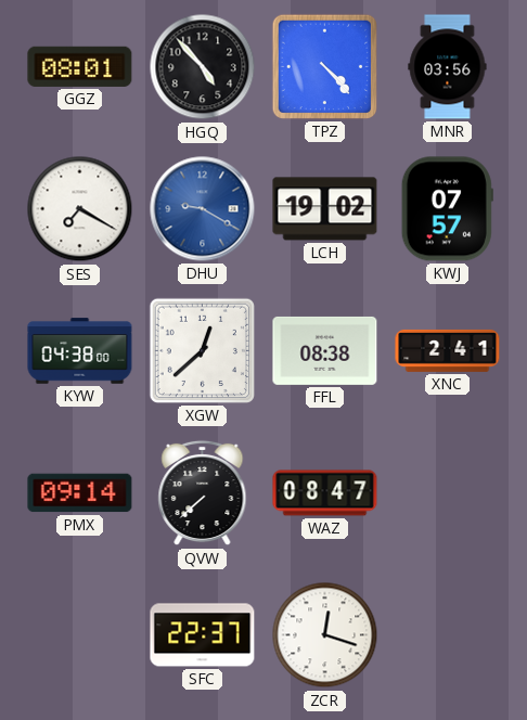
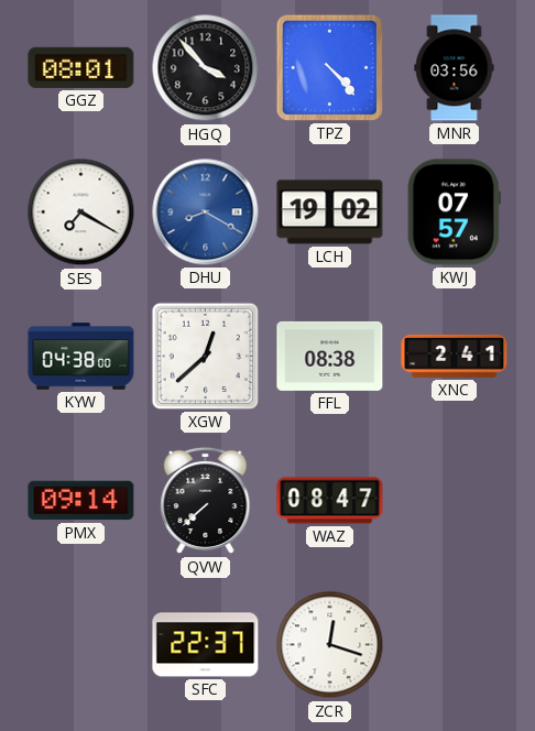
HGQ: 4:53 -> 3:53
DHU: 9:20 -> 8:20
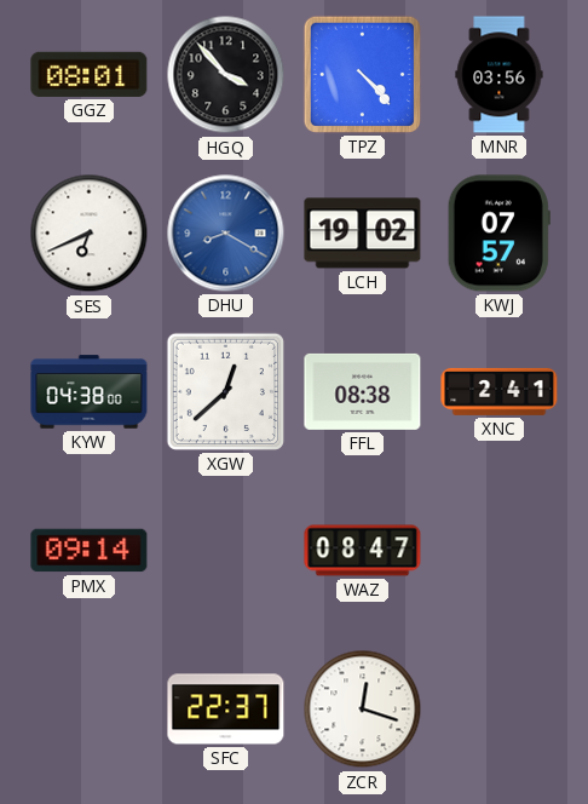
SES: 7:20 -> 6:41
QVW: 7:38 -> none
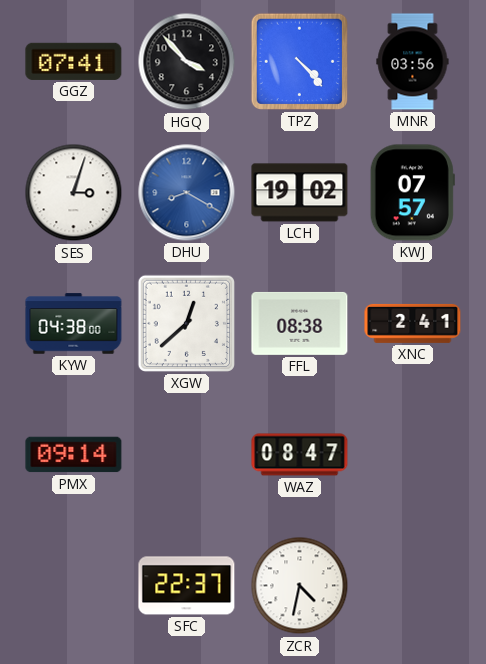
GGZ: 08:01 -> 07:41
SES: 6:41 -> 3:03
ZCR: 12:18 -> 4:32
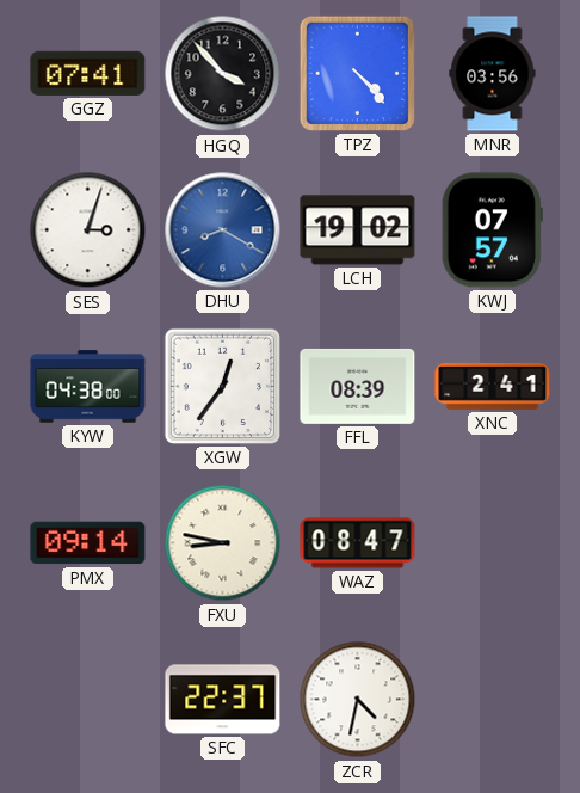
XGW: 12:38 -> 12:36
FFL: 08:38 -> 08:39
FXU: none -> 8:47
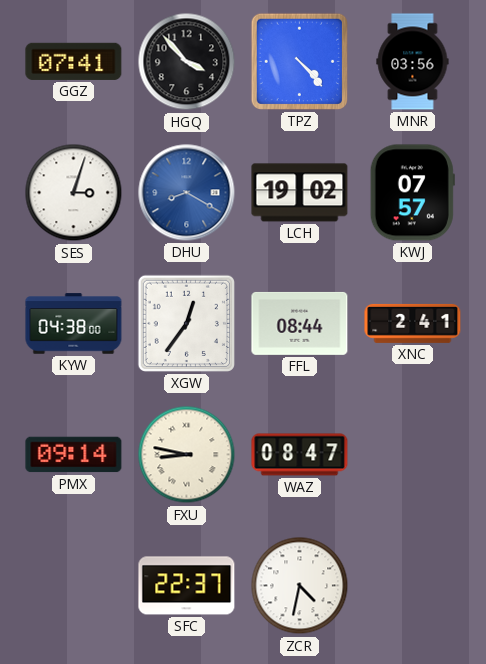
FFL: 08:39 -> 08:44
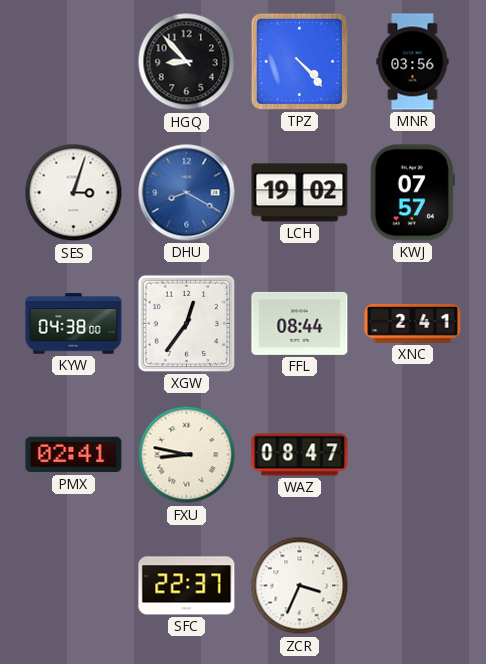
GGZ: 07:41 -> none
HGQ: 3:53 -> 8:53
PMX: 09:14 -> 02:41
ZCR: 4:32 -> 3:34
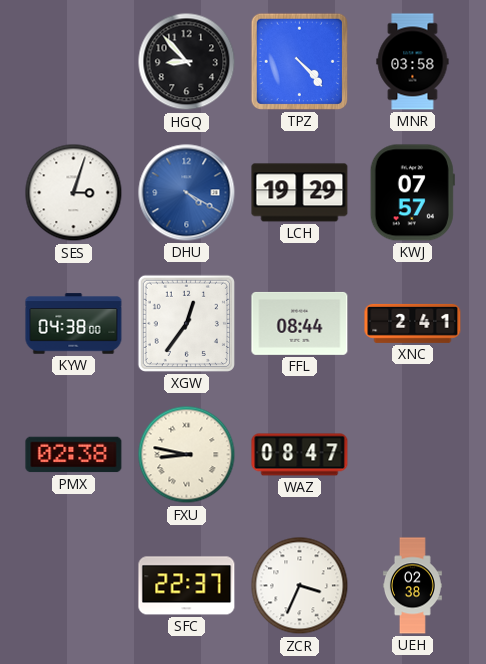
MNR: 03:56 -> 03:58
DHU: 8:20 -> 4:20
LCH: 19:02 -> 19:29
PMX: 02:41 -> 02:38
UEH: none -> 02:38
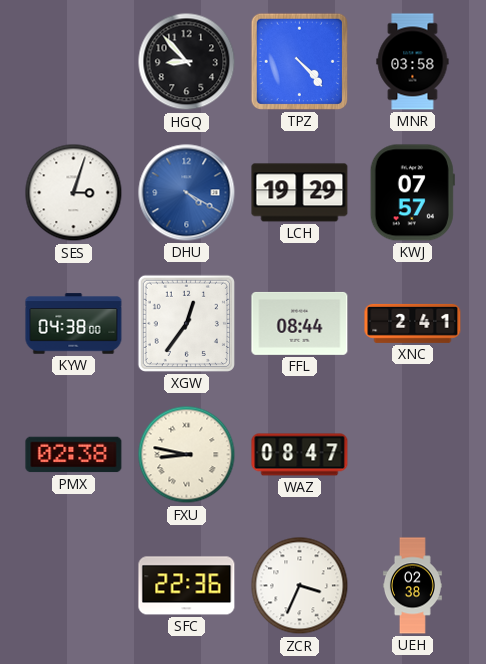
SFC: 22:37 -> 22:36
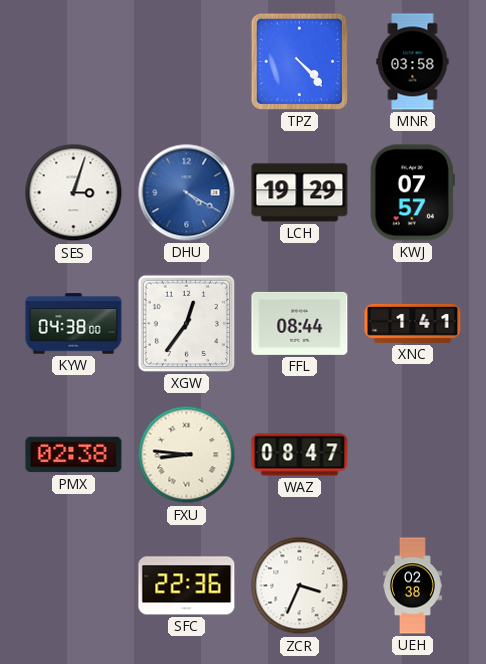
HGQ: 8:53 -> none
XNC: 2:41 -> 1:41
FXU: 8:47 -> 8:46
